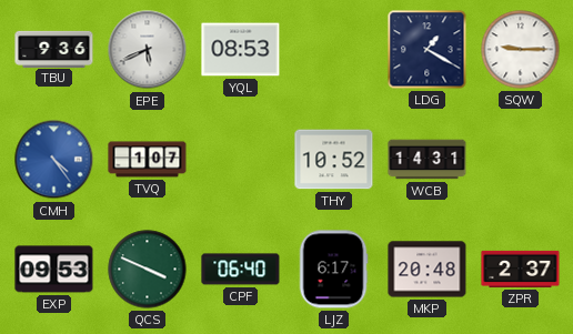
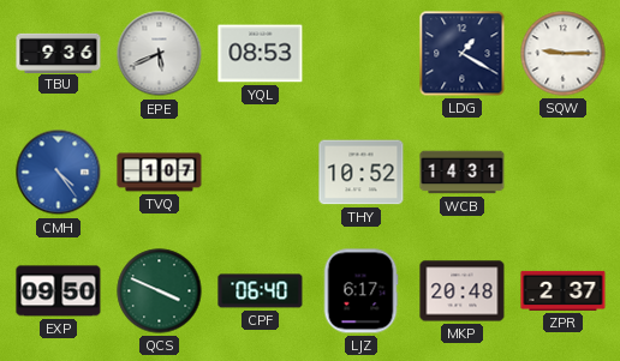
EXP: 09:53 -> 09:50
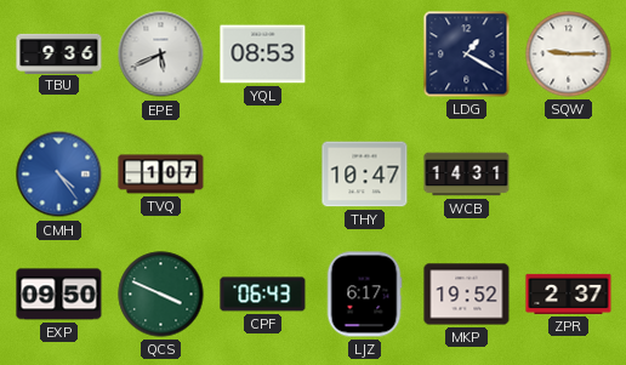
THY: 10:52 -> 10:47
CPF: 06:40 -> 06:43
MKP: 20:48 -> 19:52
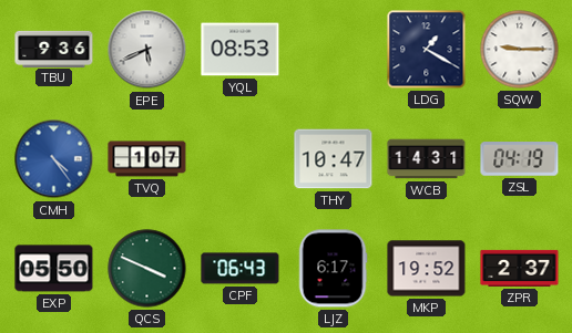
ZSL: none -> 04:19
EXP: 09:50 -> 05:50
